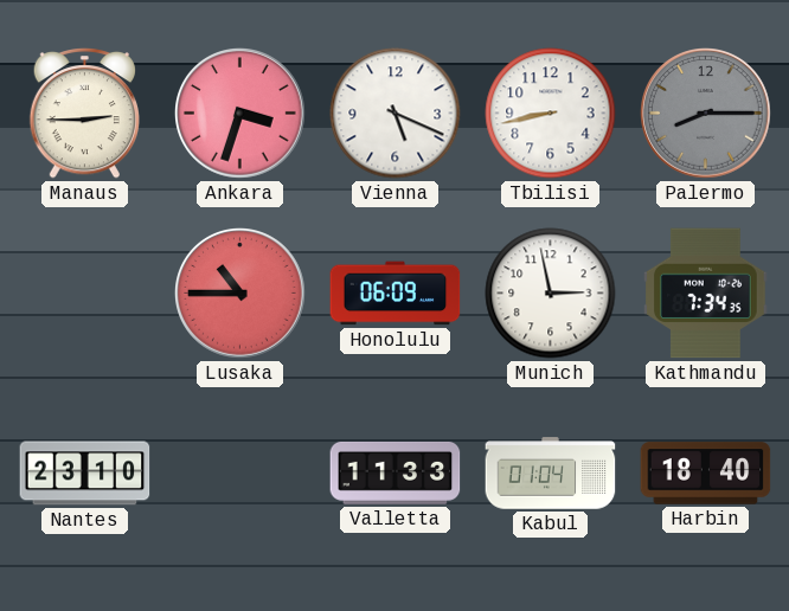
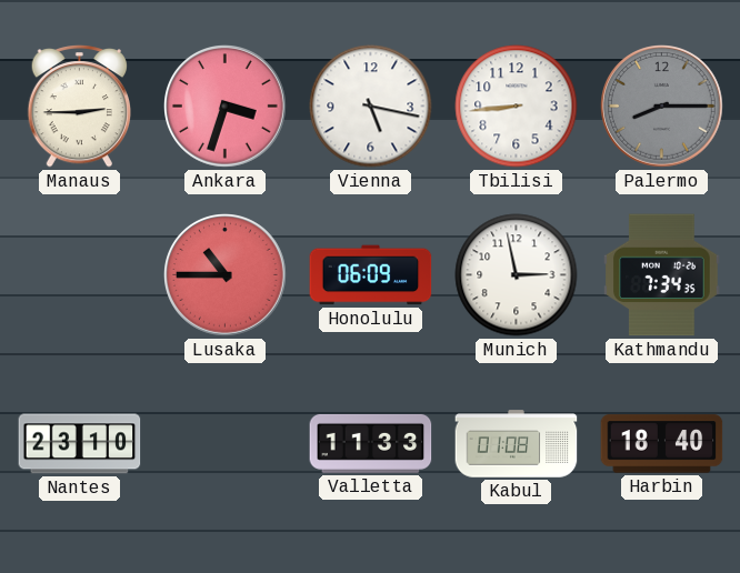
Vienna: 5:19 -> 5:17
Tbilisi: 8:43 -> 8:44
Kabul: 01:04 -> 01:08
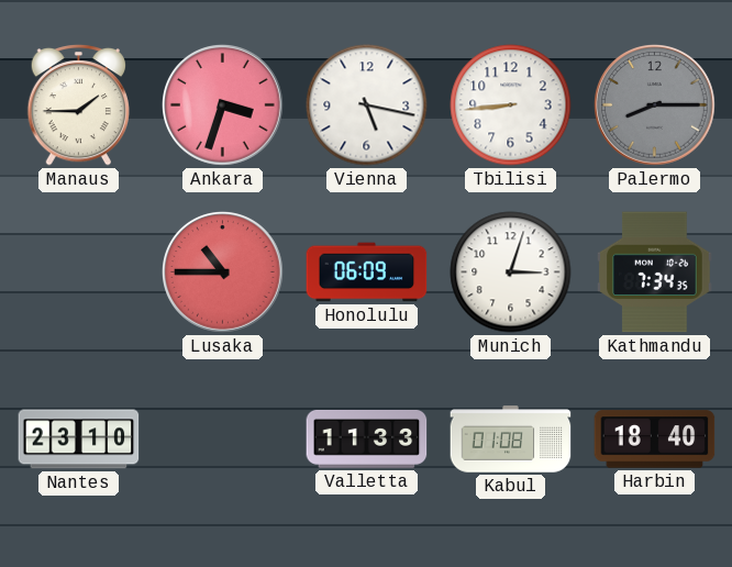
Manaus: 2:45 -> 1:45
Munich: 2:58 -> 3:03
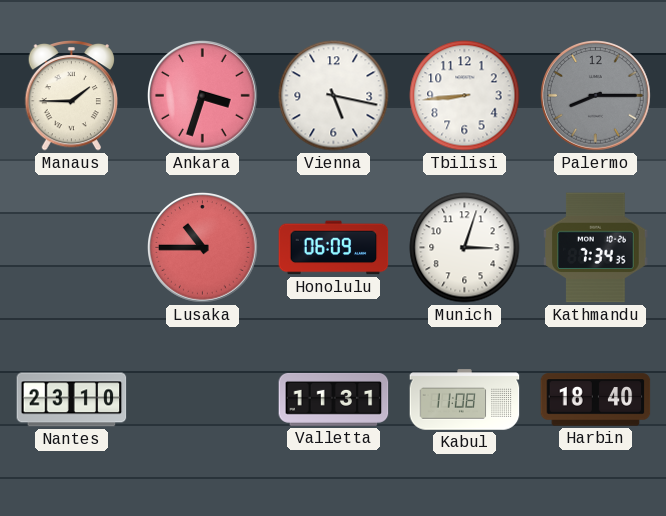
Valletta: 11:33 -> 11:31
Kabul: 01:08 -> 11:08
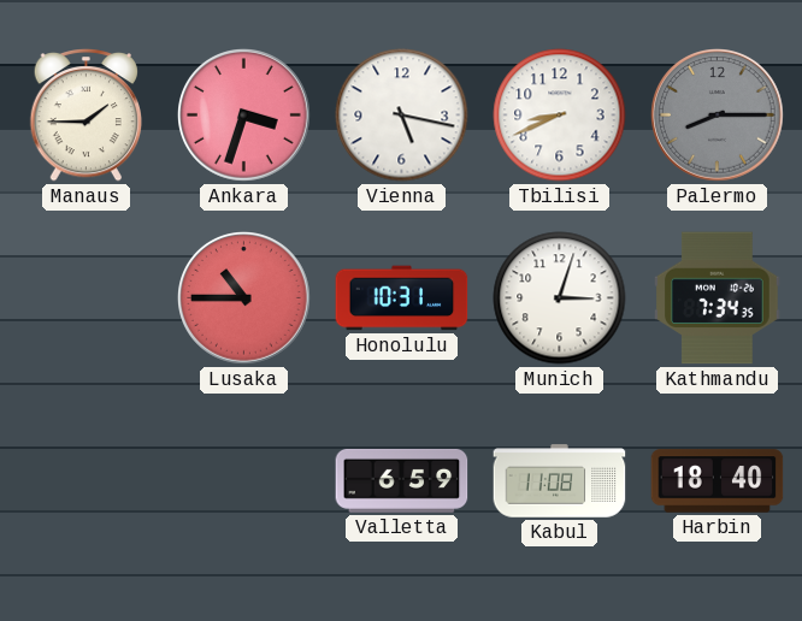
Tbilisi: 8:44 -> 8:41
Honolulu: 06:09 -> 10:31
Nantes: 23:10 -> none
Valletta: 11:31 -> 6:59
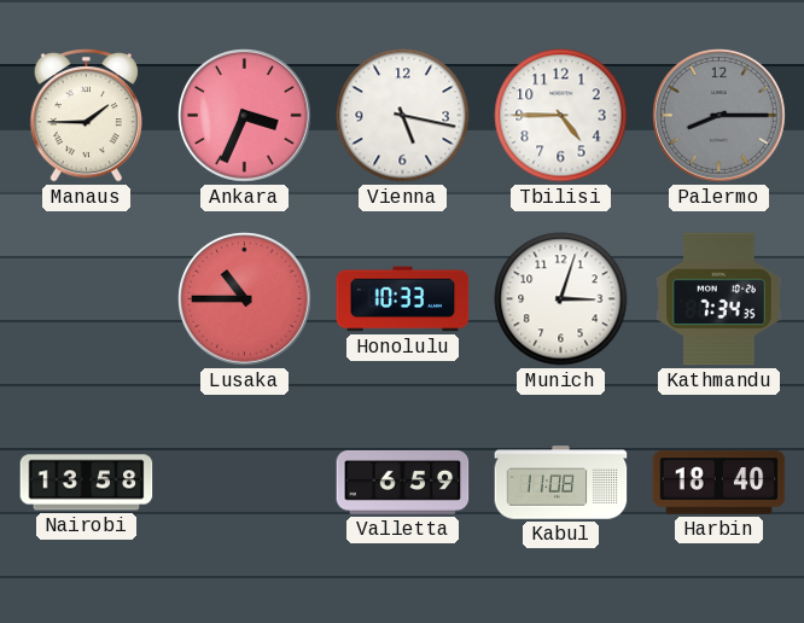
Ankara: 3:33 -> 3:34
Tbilisi: 8:41 -> 4:45
Honolulu: 10:31 -> 10:33
Nairobi: none -> 13:58
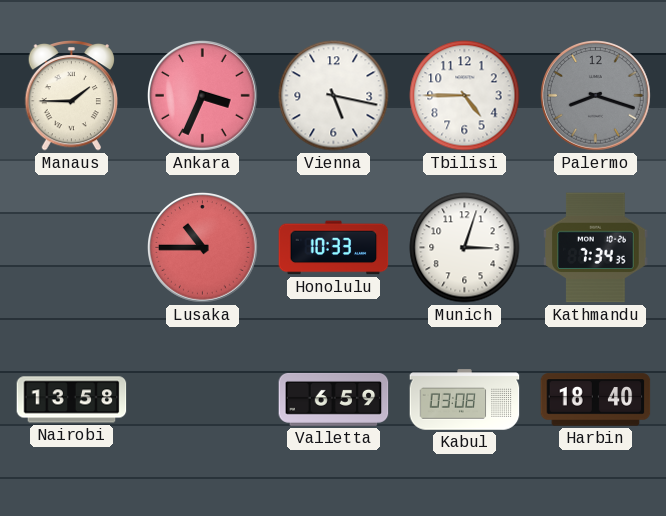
Palermo: 8:15 -> 8:18
Kabul: 11:08 -> 03:08
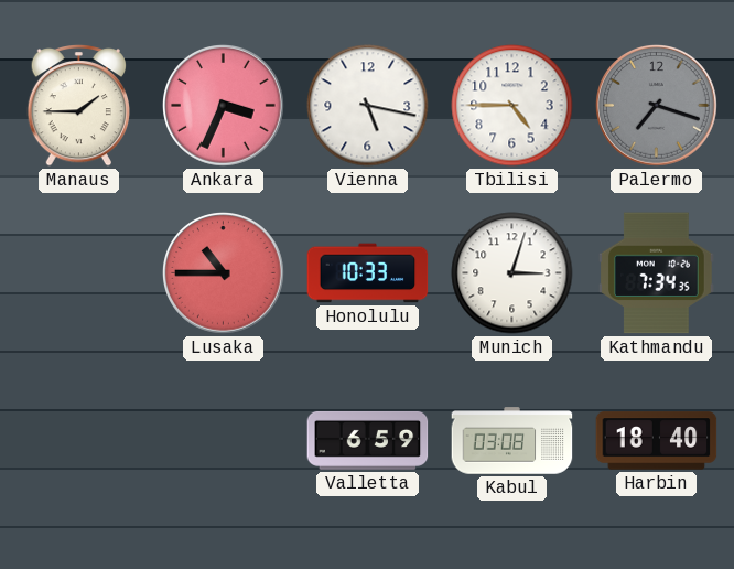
Palermo: 8:18 -> 7:18
Nairobi: 13:58 -> none
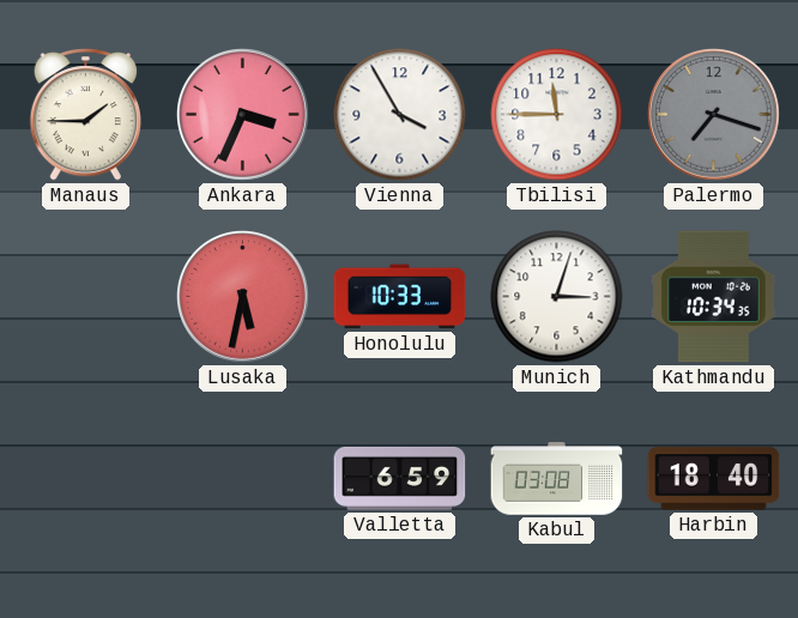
Vienna: 5:17 -> 3:55
Tbilisi: 4:45 -> 11:45
Lusaka: 10:45 -> 5:32
Kathmandu: 7:34 -> 10:34
